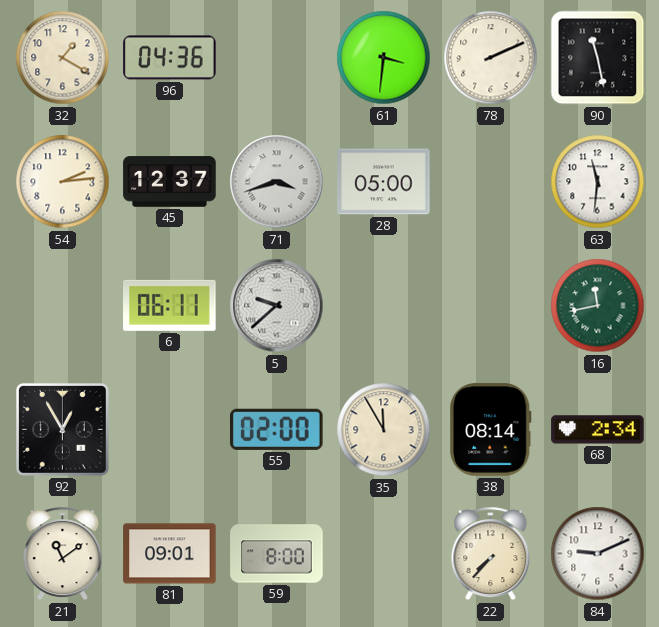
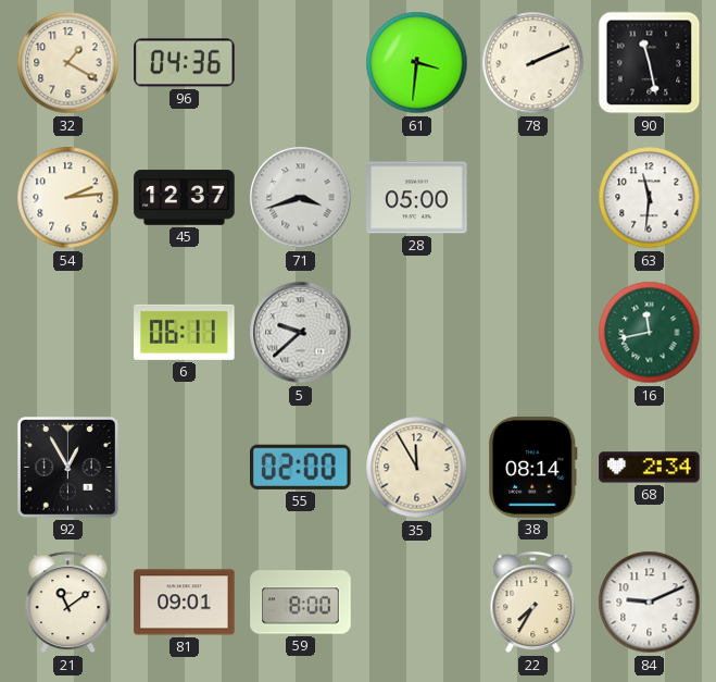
22: 7:37 -> 7:35
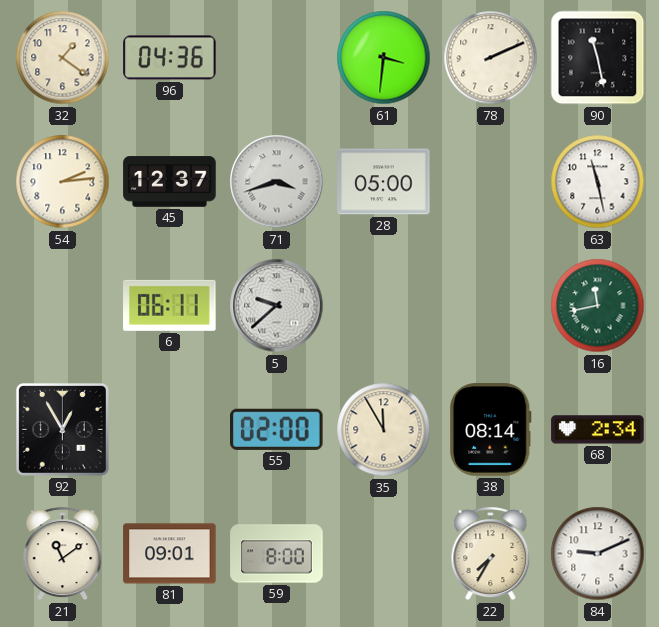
32: 1:20 -> 1:21
63: 11:31 -> 11:28
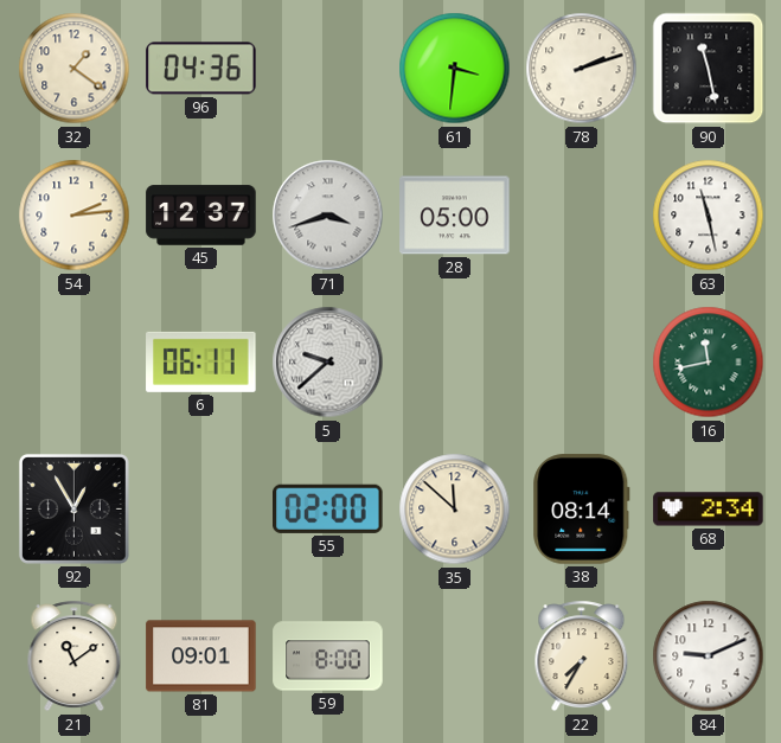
78: 2:11 -> 2:12
35: 11:55 -> 11:52
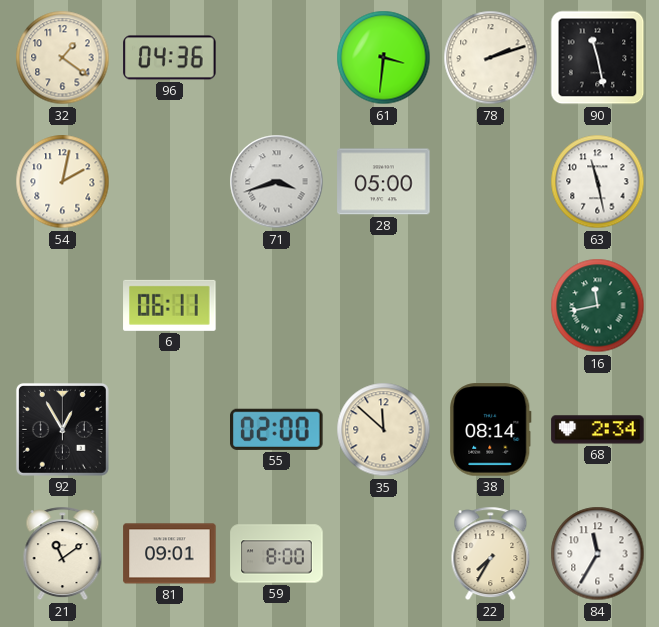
54: 2:14 -> 2:02
45: 12:37 -> none
5: 9:38 -> none
84: 9:11 -> 11:35
